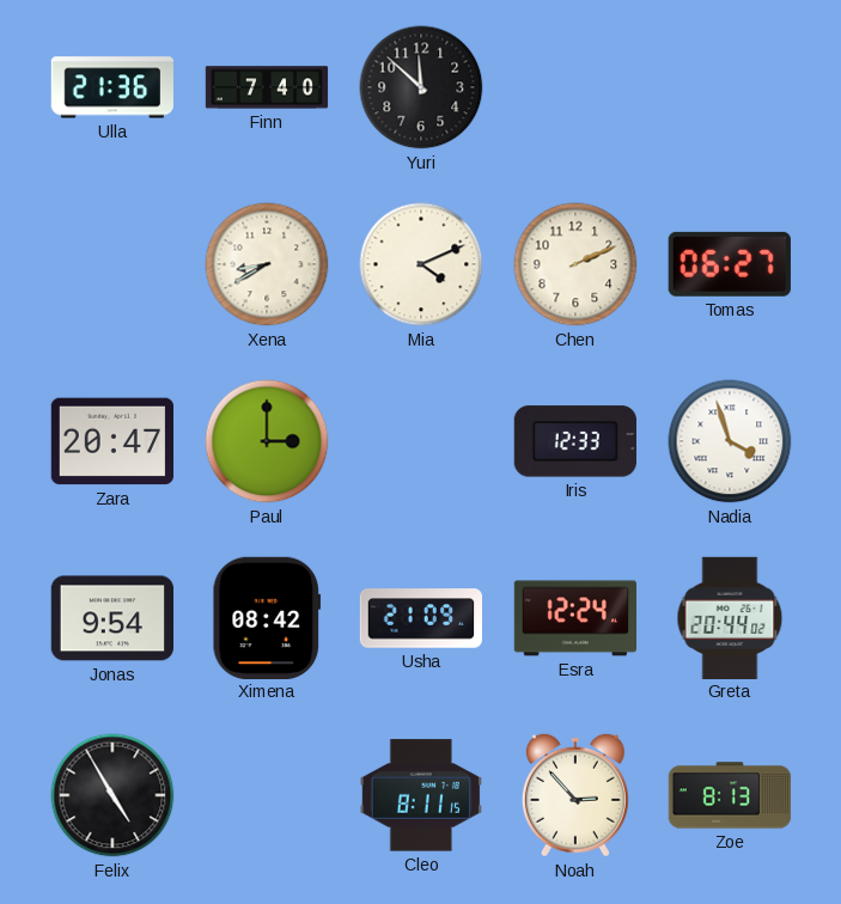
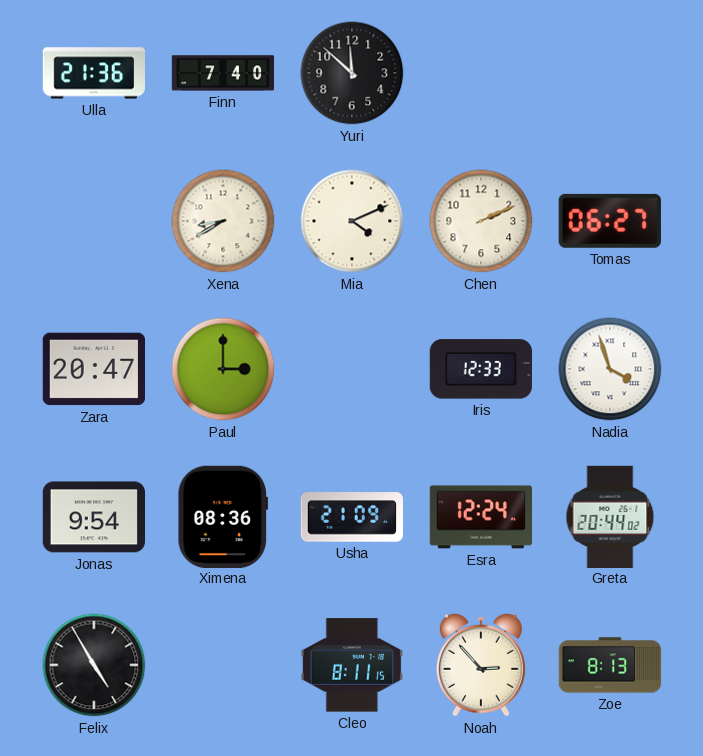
Ximena: 08:42 -> 08:36
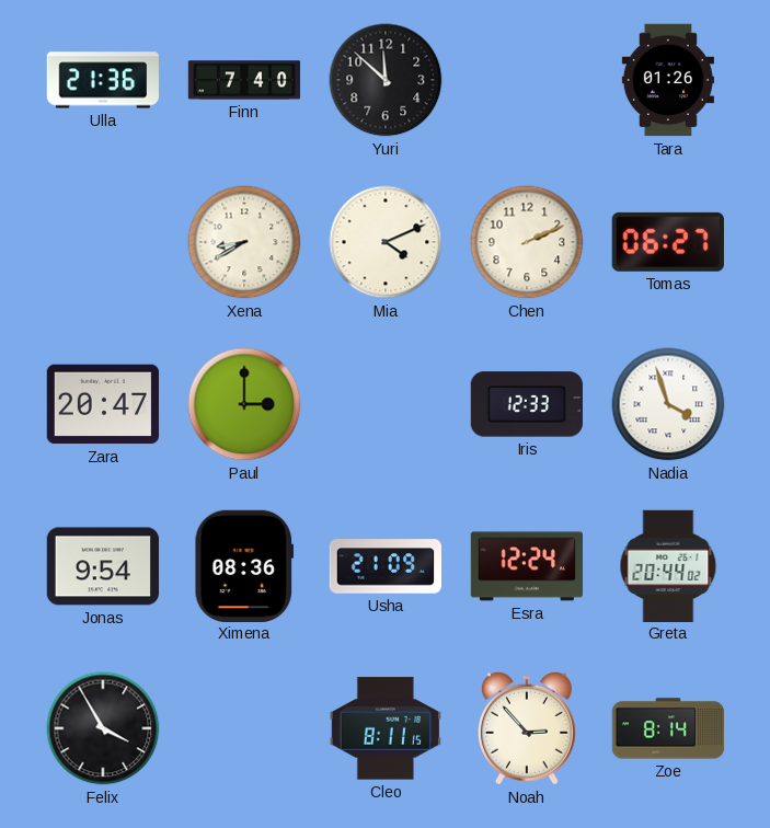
Tara: none -> 01:26
Felix: 4:55 -> 3:55
Zoe: 8:13 -> 8:14
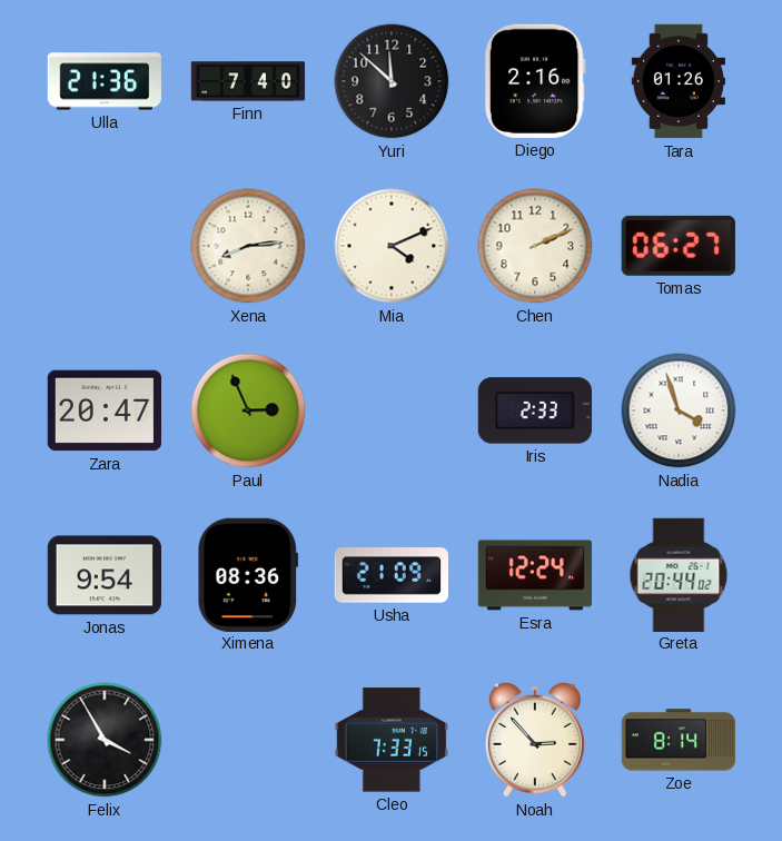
Diego: none -> 2:16
Xena: 8:40 -> 8:14
Paul: 3:00 -> 2:56
Iris: 12:33 -> 2:33
Cleo: 8:11 -> 7:33
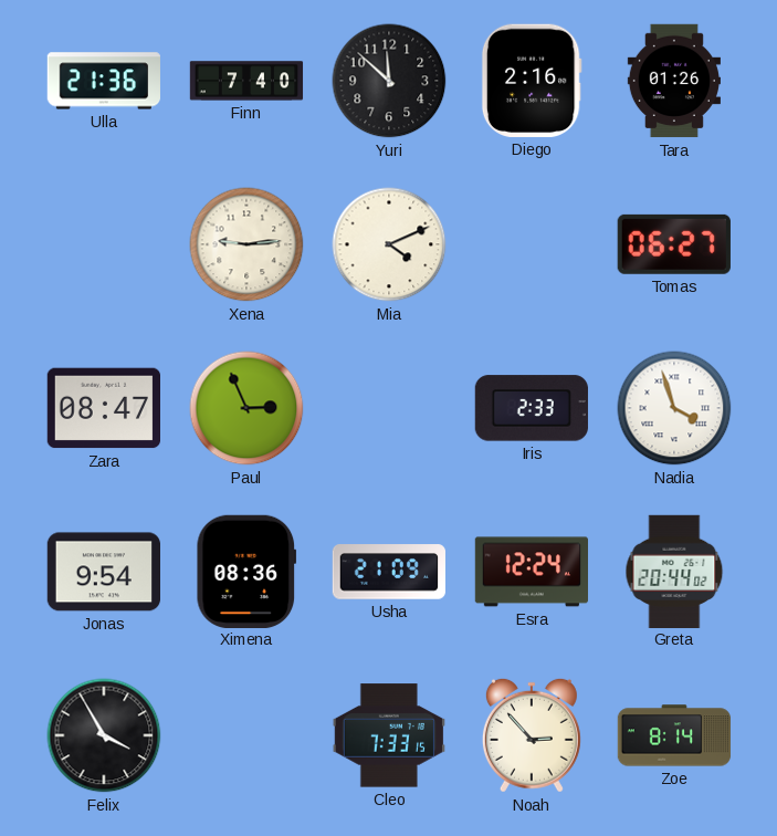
Xena: 8:14 -> 9:14
Chen: 2:11 -> none
Zara: 20:47 -> 08:47
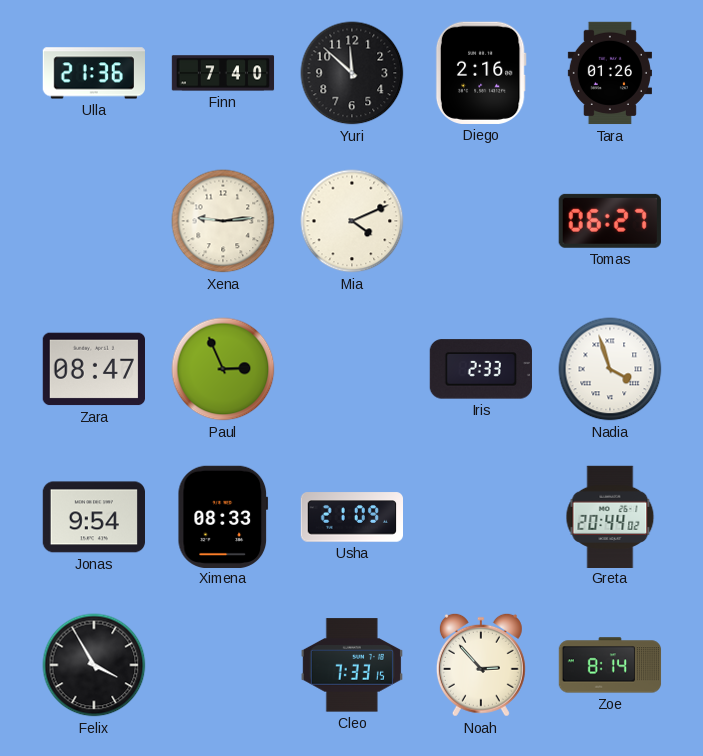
Ximena: 08:36 -> 08:33
Esra: 12:24 -> none
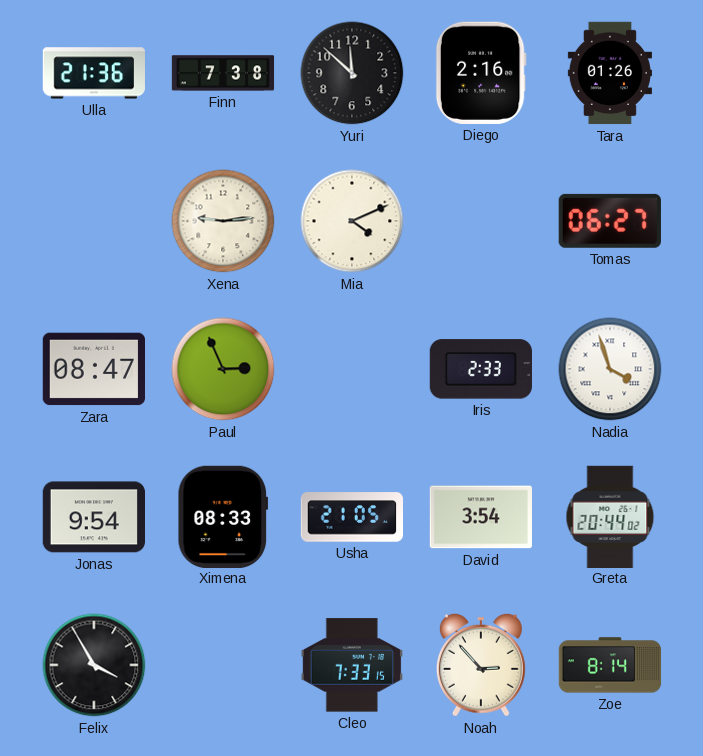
Finn: 7:40 -> 7:38
Usha: 21:09 -> 21:05
David: none -> 3:54
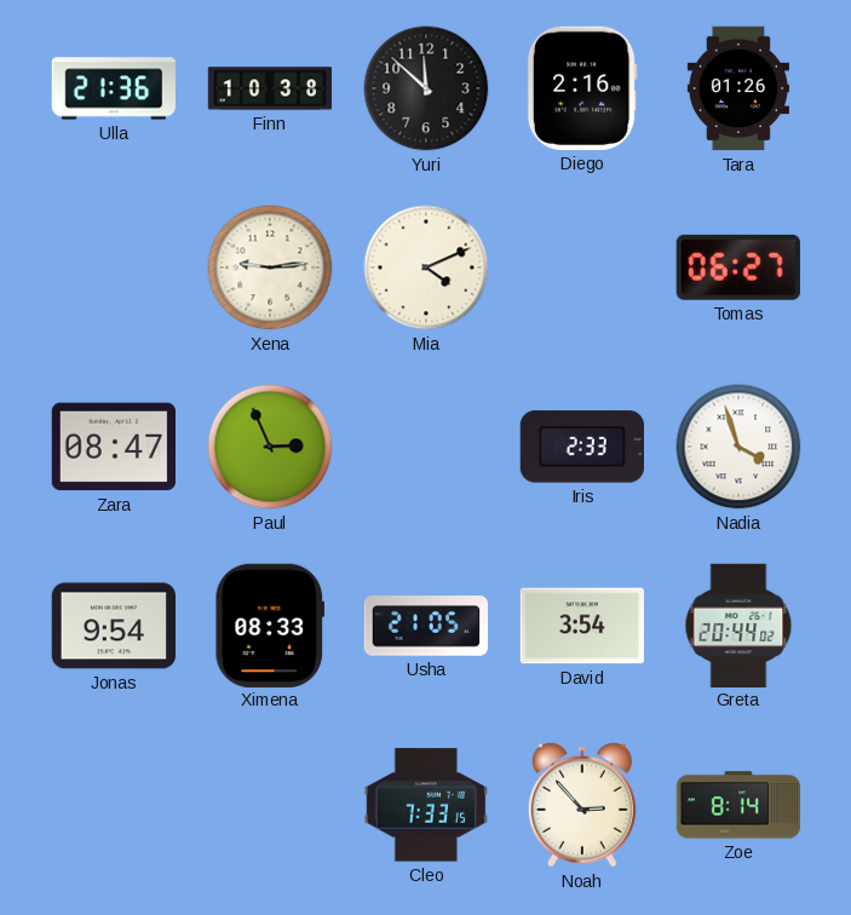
Finn: 7:38 -> 10:38
Felix: 3:55 -> none
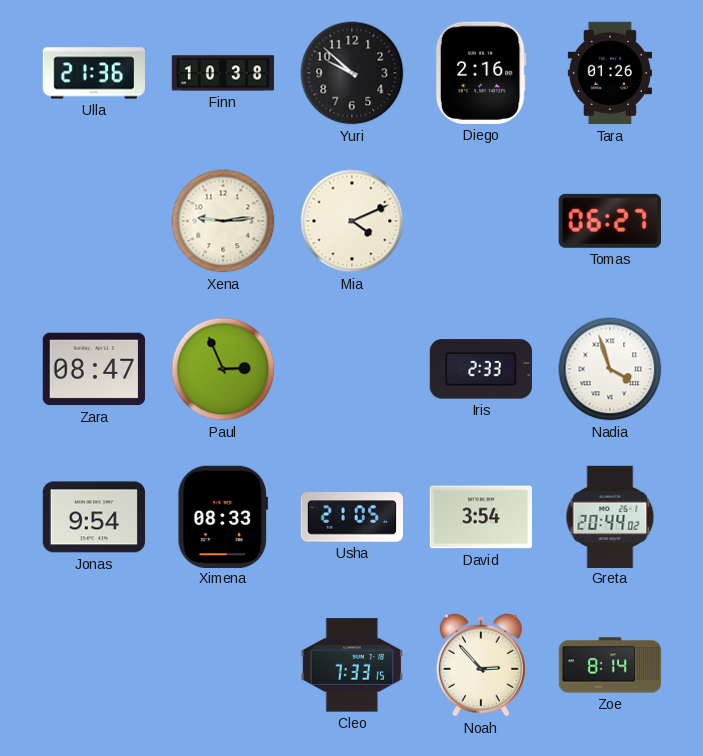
Yuri: 11:52 -> 9:52
